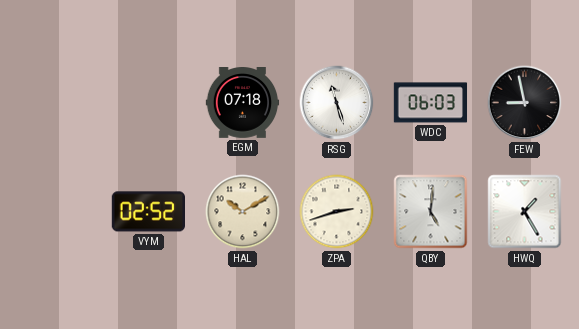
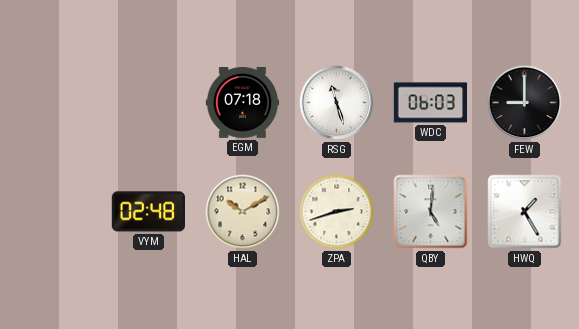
FEW: 8:58 -> 9:00
VYM: 02:52 -> 02:48
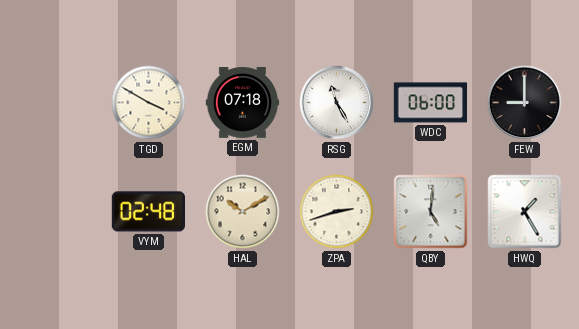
TGD: none -> 3:50
RSG: 11:27 -> 11:25
WDC: 06:03 -> 06:00
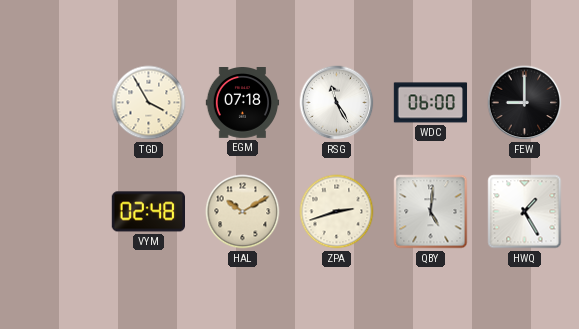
TGD: 3:50 -> 3:55
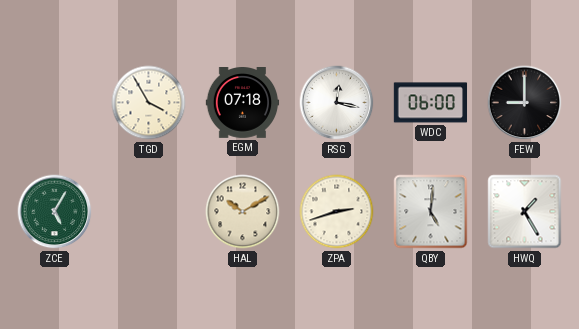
RSG: 11:25 -> 12:17
ZCE: none -> 5:05
VYM: 02:48 -> none
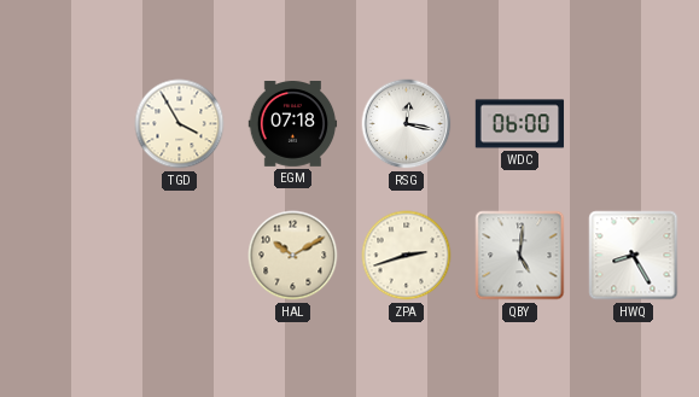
FEW: 9:00 -> none
ZCE: 5:05 -> none
HWQ: 1:25 -> 8:25
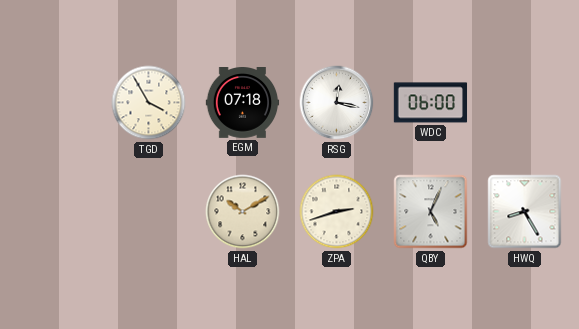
QBY: 5:01 -> 5:04
